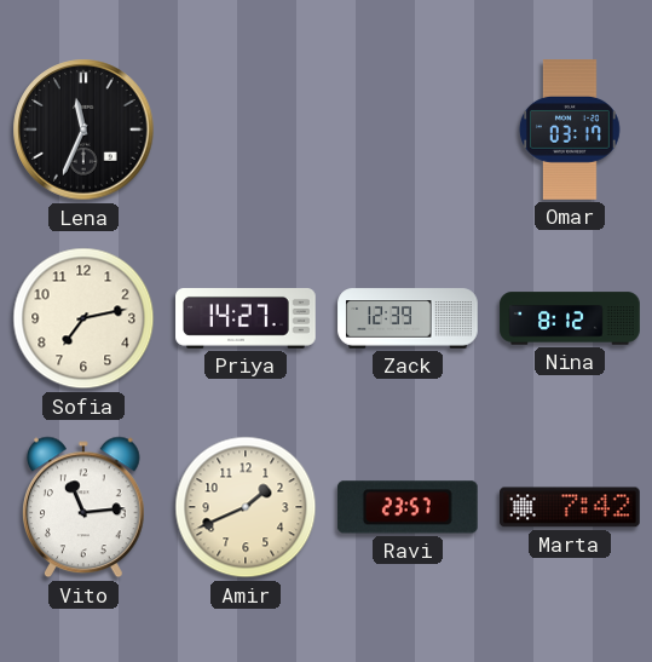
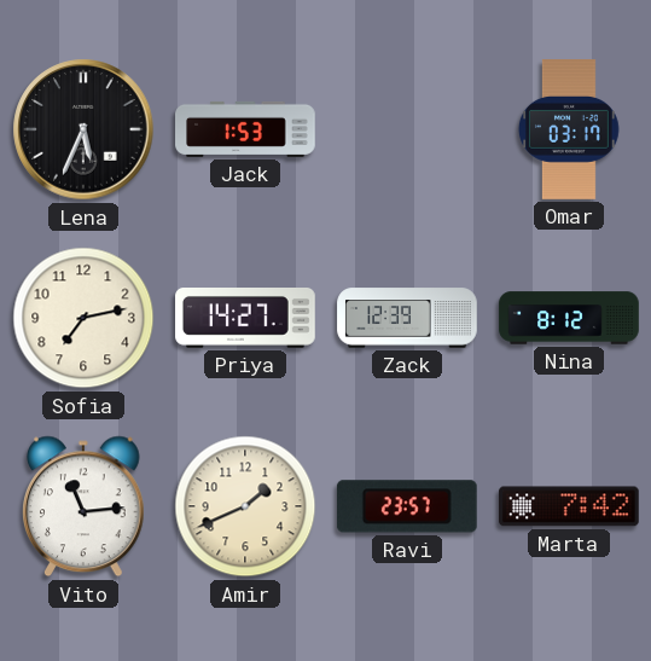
Lena: 11:34 -> 5:34
Jack: none -> 1:53
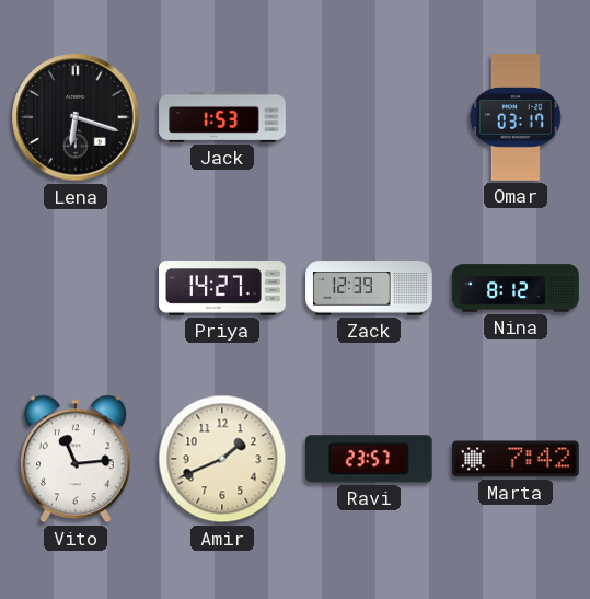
Lena: 5:34 -> 6:18
Sofia: 7:13 -> none
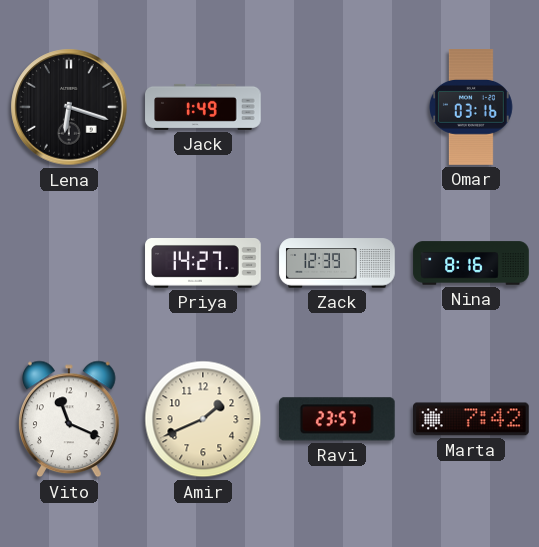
Jack: 1:53 -> 1:49
Omar: 03:17 -> 03:16
Nina: 8:12 -> 8:16
Vito: 11:14 -> 11:19
